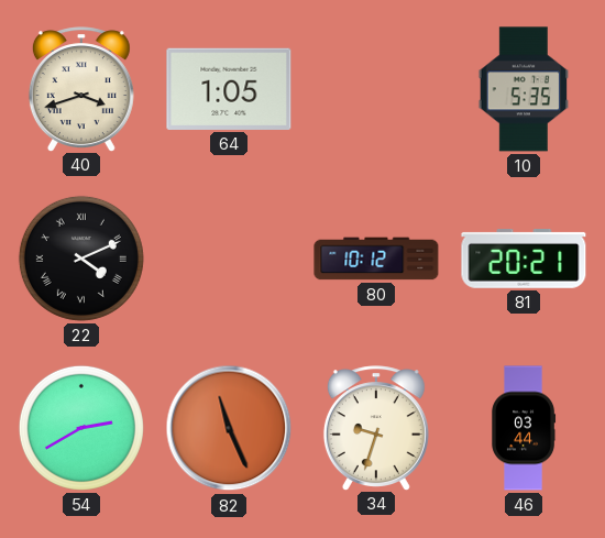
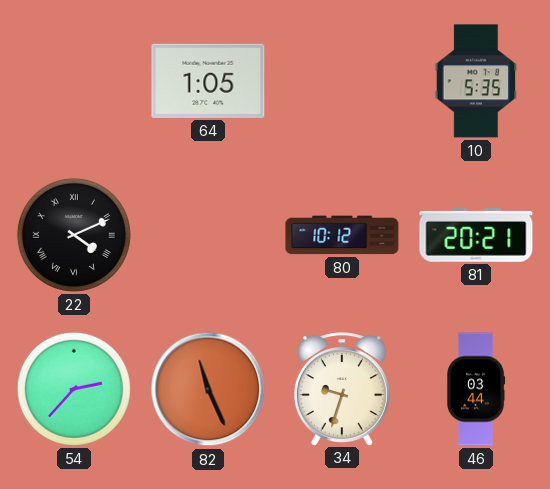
40: 3:42 -> none
54: 2:40 -> 2:37
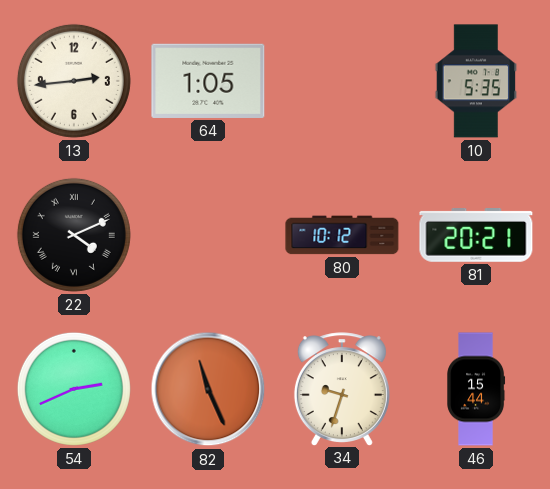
13: none -> 2:44
54: 2:37 -> 2:41
46: 03:44 -> 15:44
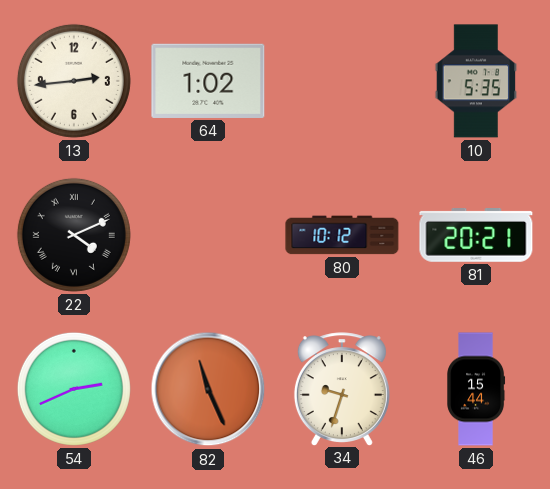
64: 1:05 -> 1:02
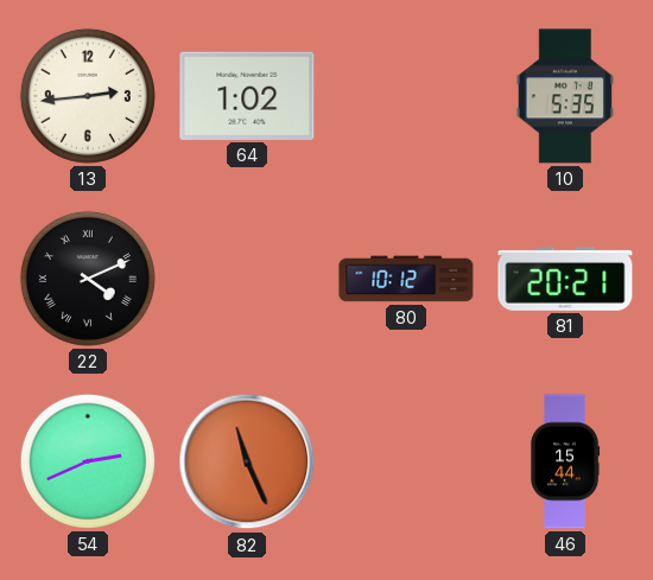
34: 9:33 -> none
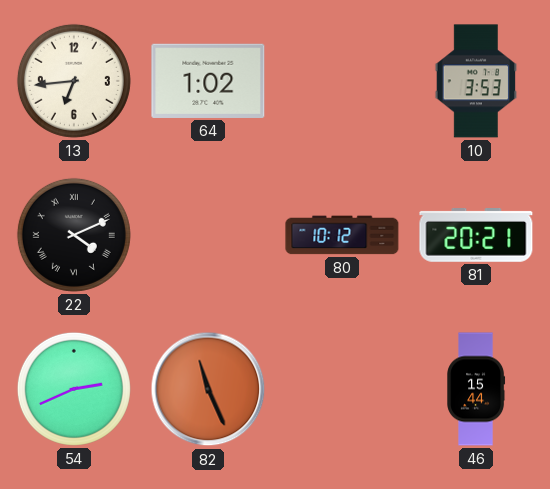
13: 2:44 -> 6:44
10: 5:35 -> 3:53
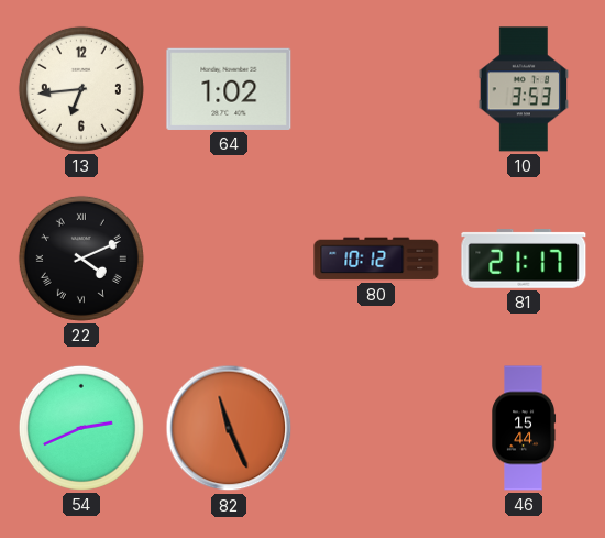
81: 20:21 -> 21:17
